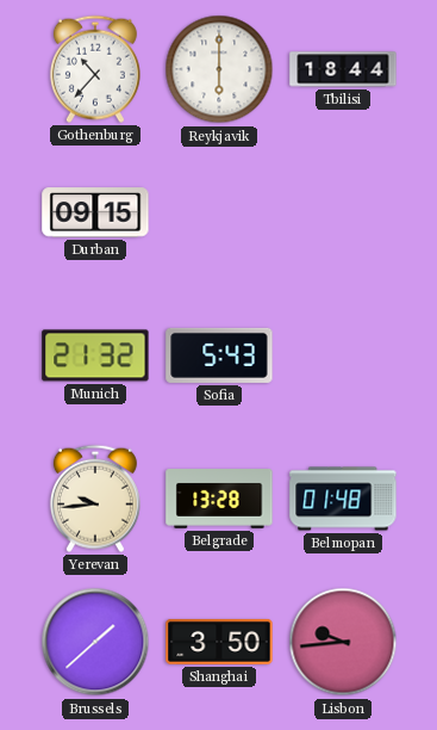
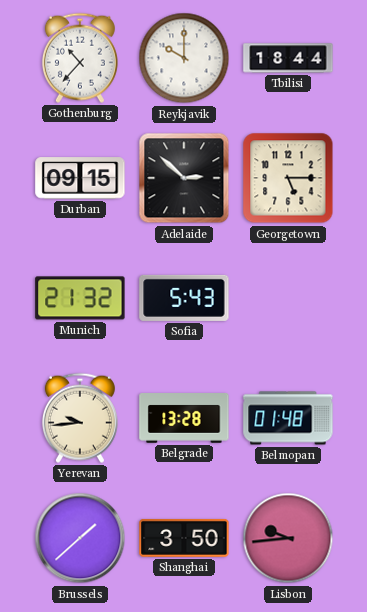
Reykjavik: 6:00 -> 10:00
Adelaide: none -> 2:52
Georgetown: none -> 5:15
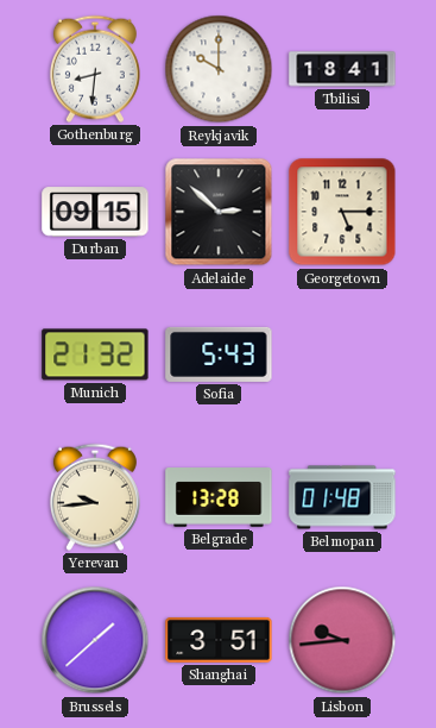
Gothenburg: 10:37 -> 8:31
Tbilisi: 18:44 -> 18:41
Shanghai: 3:50 -> 3:51
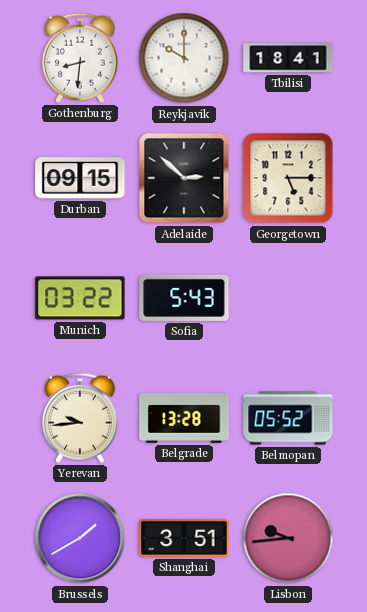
Munich: 21:32 -> 03:22
Belmopan: 01:48 -> 05:52
Brussels: 1:38 -> 1:40
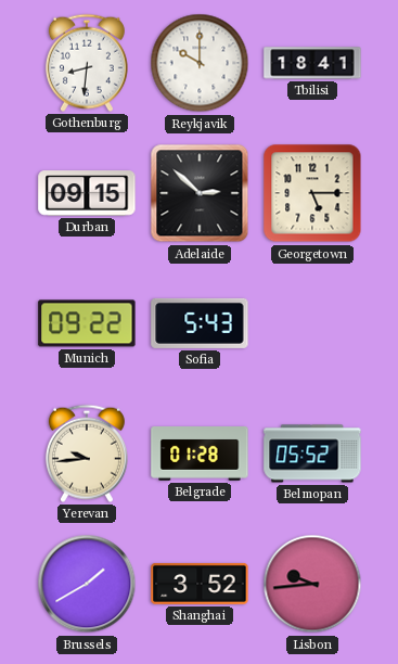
Munich: 03:22 -> 09:22
Belgrade: 13:28 -> 01:28
Shanghai: 3:51 -> 3:52
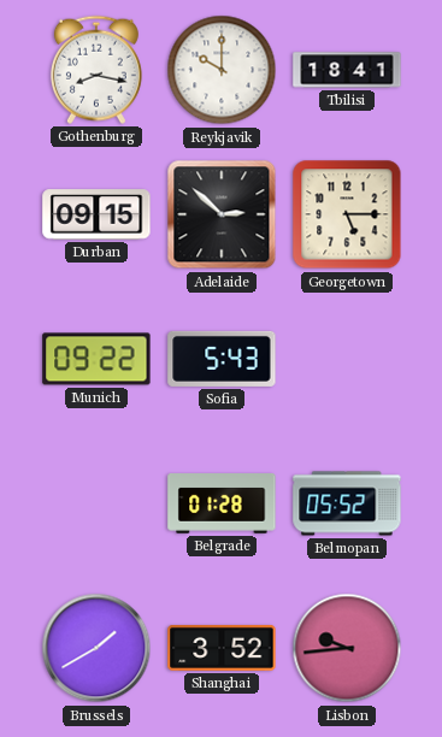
Gothenburg: 8:31 -> 8:17
Yerevan: 9:44 -> none
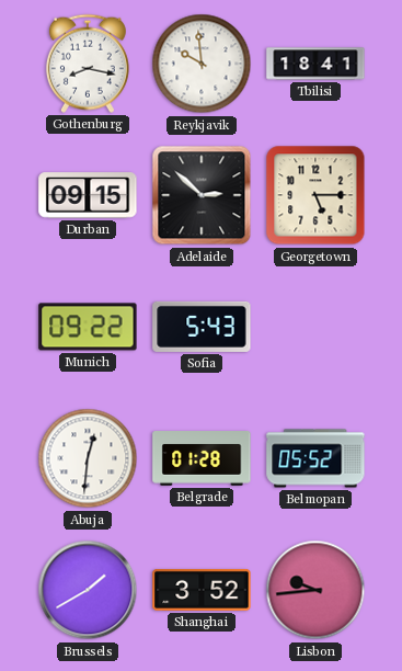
Reykjavik: 10:00 -> 9:59
Abuja: none -> 12:31
